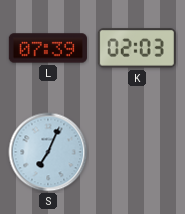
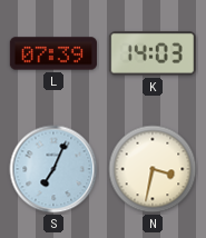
K: 02:03 -> 14:03
N: none -> 3:32
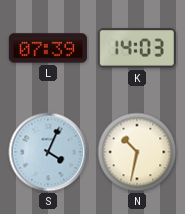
S: 7:04 -> 4:04
N: 3:32 -> 10:32
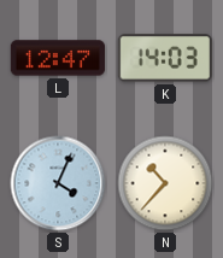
L: 07:39 -> 12:47
N: 10:32 -> 10:37
